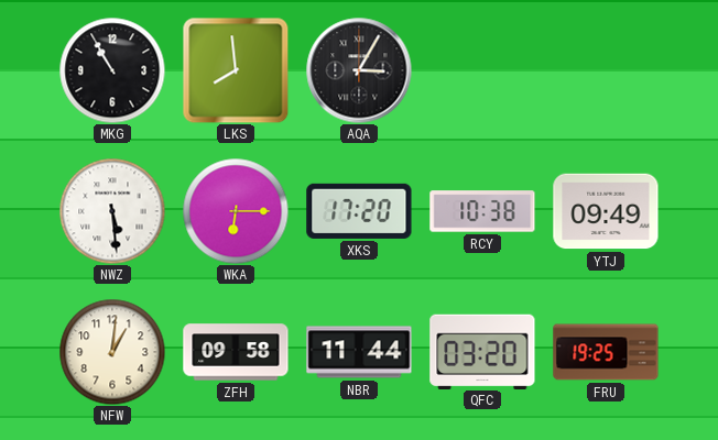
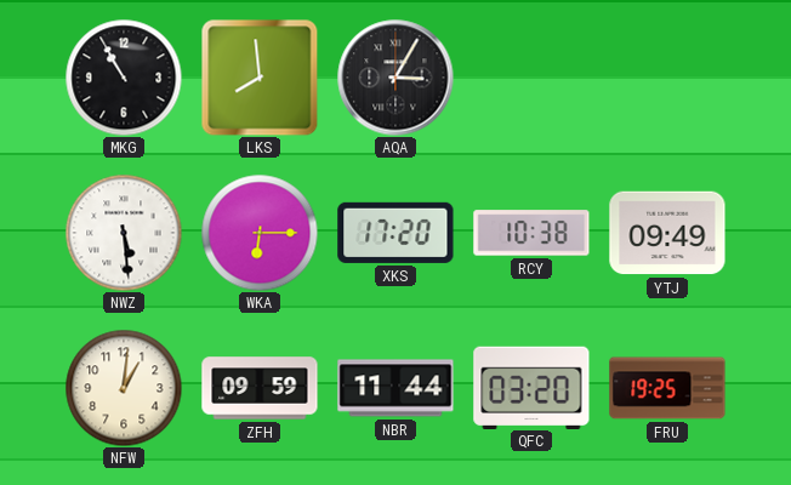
ZFH: 09:58 -> 09:59
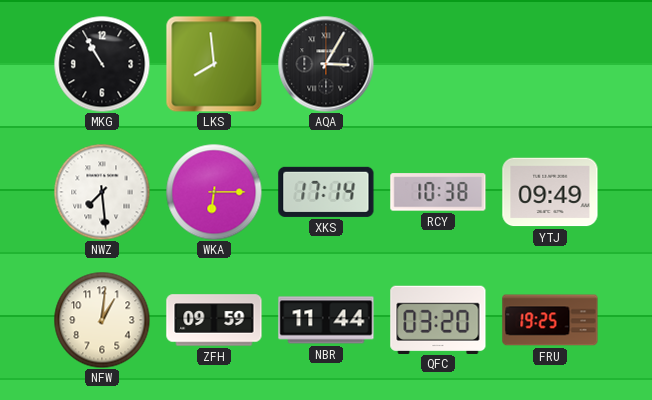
NWZ: 5:29 -> 7:29
XKS: 17:20 -> 17:14
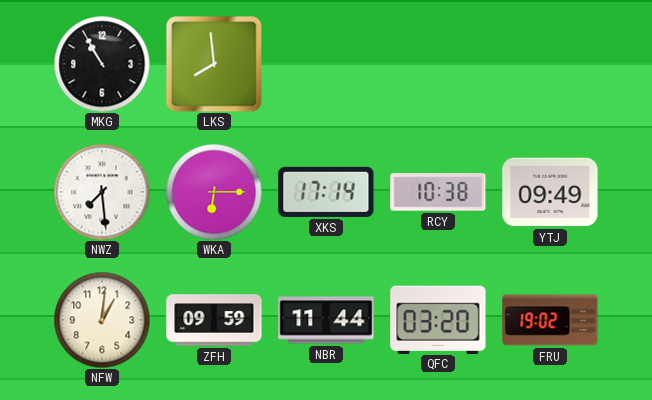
AQA: 3:05 -> none
FRU: 19:25 -> 19:02
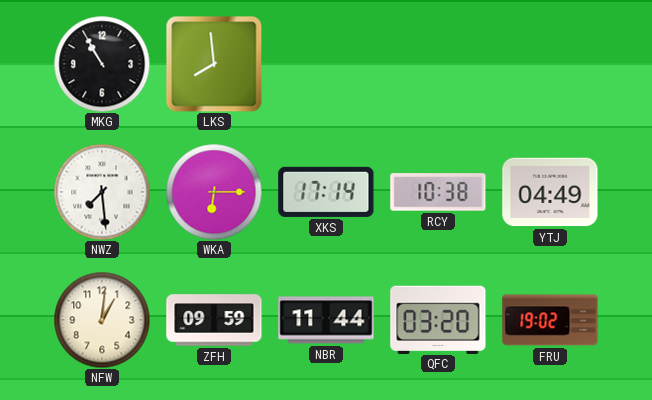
YTJ: 09:49 -> 04:49
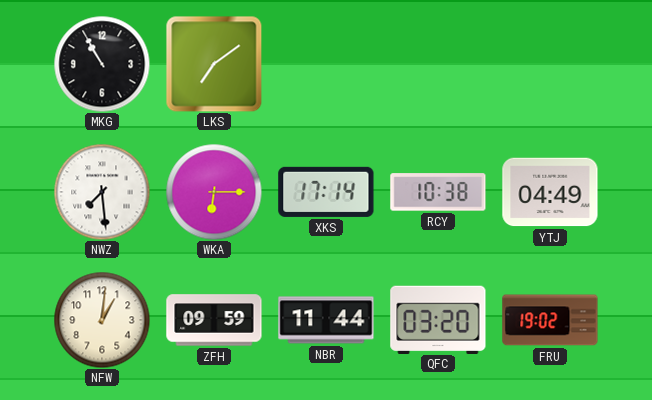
LKS: 7:59 -> 7:09
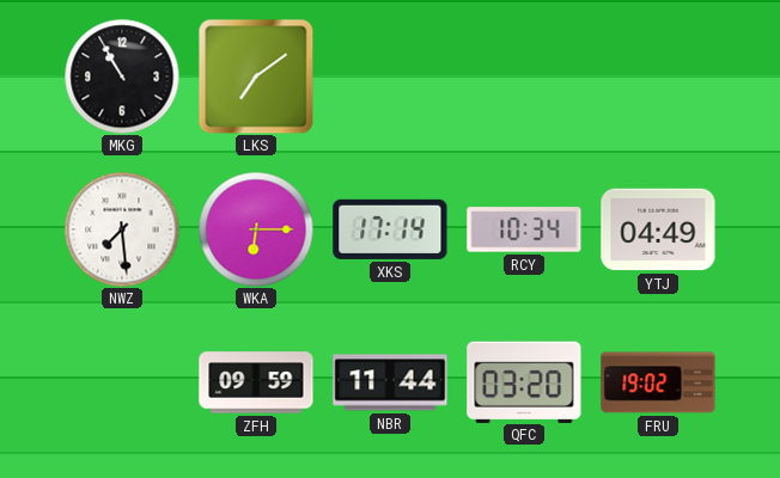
RCY: 10:38 -> 10:34
NFW: 1:01 -> none
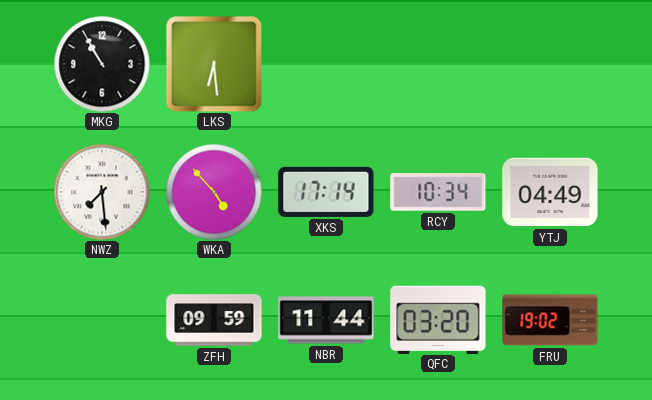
LKS: 7:09 -> 6:29
WKA: 6:15 -> 4:53
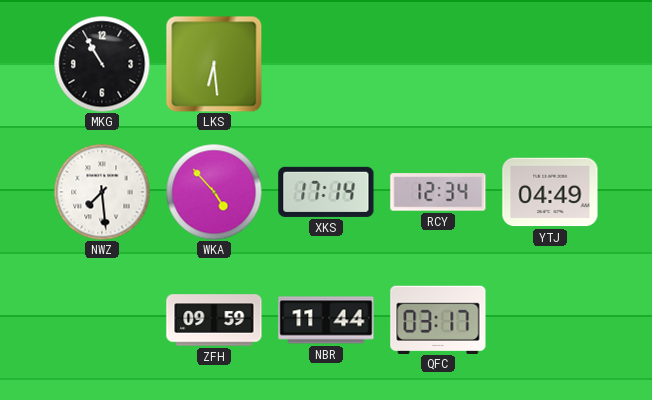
RCY: 10:34 -> 12:34
QFC: 03:20 -> 03:17
FRU: 19:02 -> none
